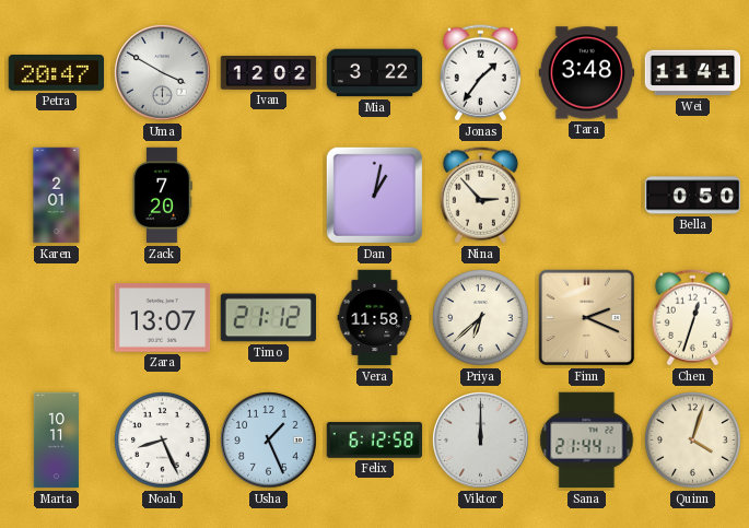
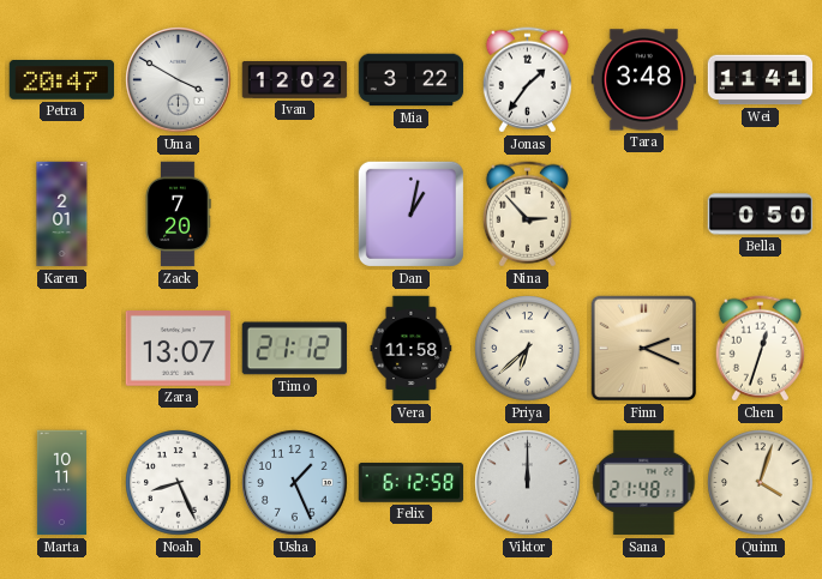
Sana: 21:44 -> 21:48
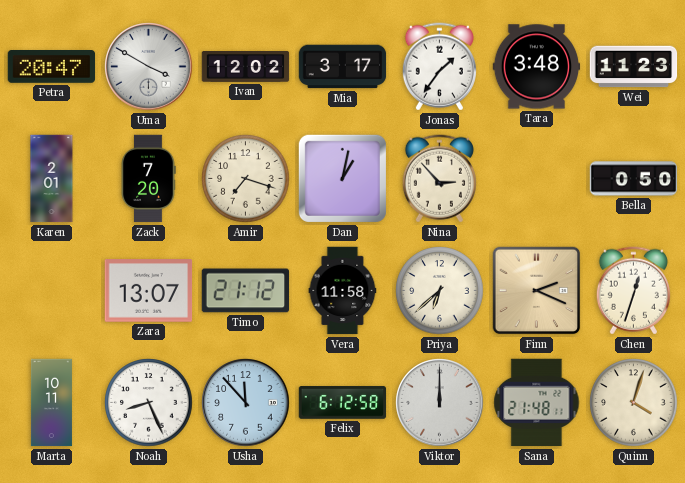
Mia: 3:22 -> 3:17
Wei: 11:41 -> 11:23
Amir: none -> 7:18
Usha: 1:26 -> 11:53
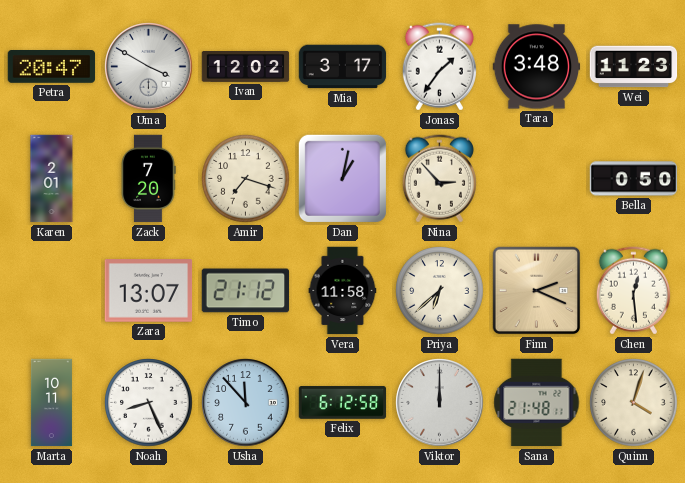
Chen: 12:33 -> 12:29
